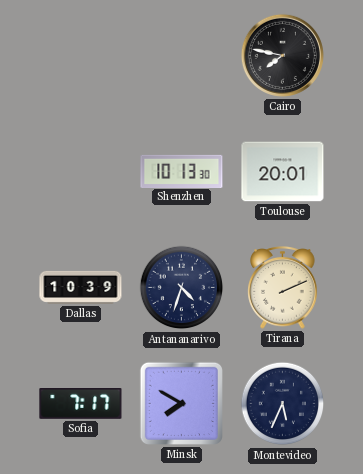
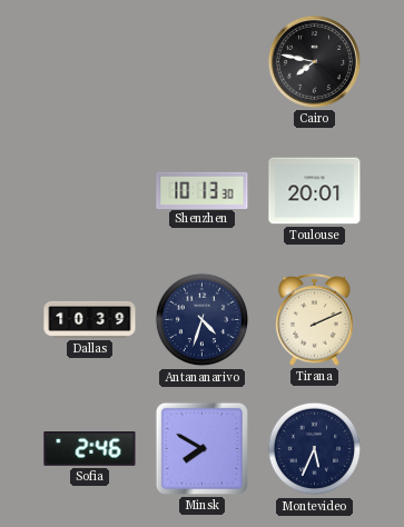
Sofia: 7:17 -> 2:46
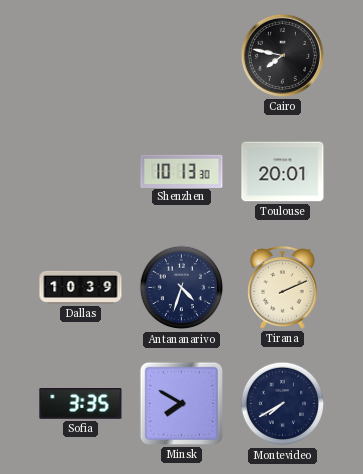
Sofia: 2:46 -> 3:35
Montevideo: 5:34 -> 7:40
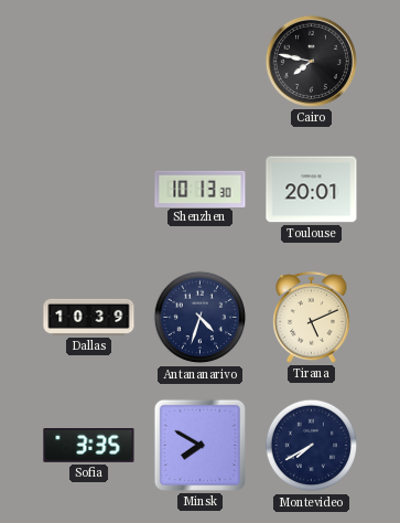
Tirana: 2:11 -> 5:11
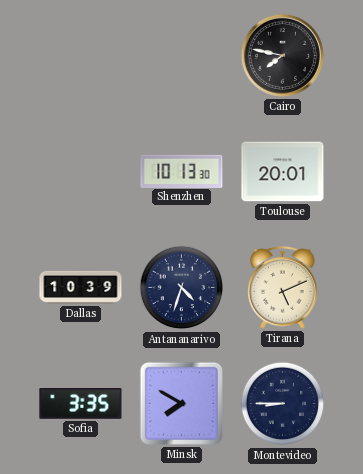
Montevideo: 7:40 -> 8:45
